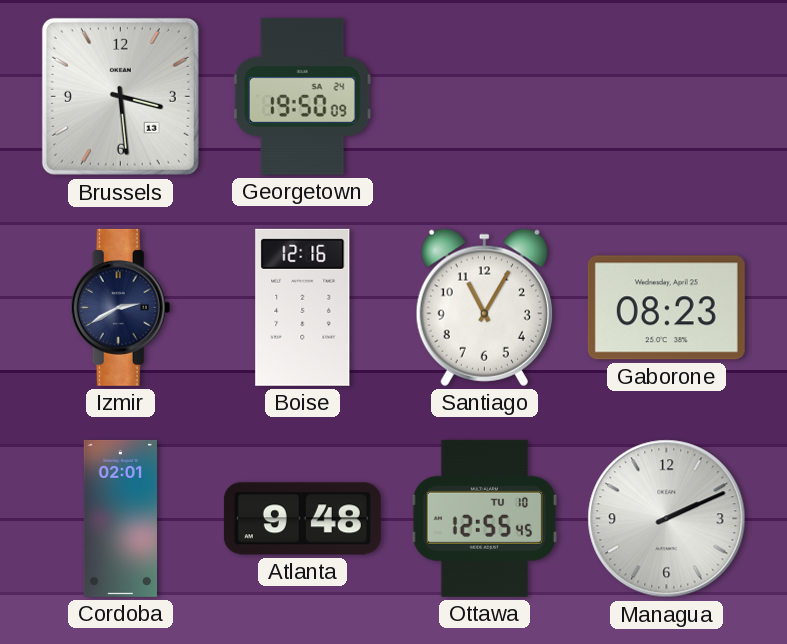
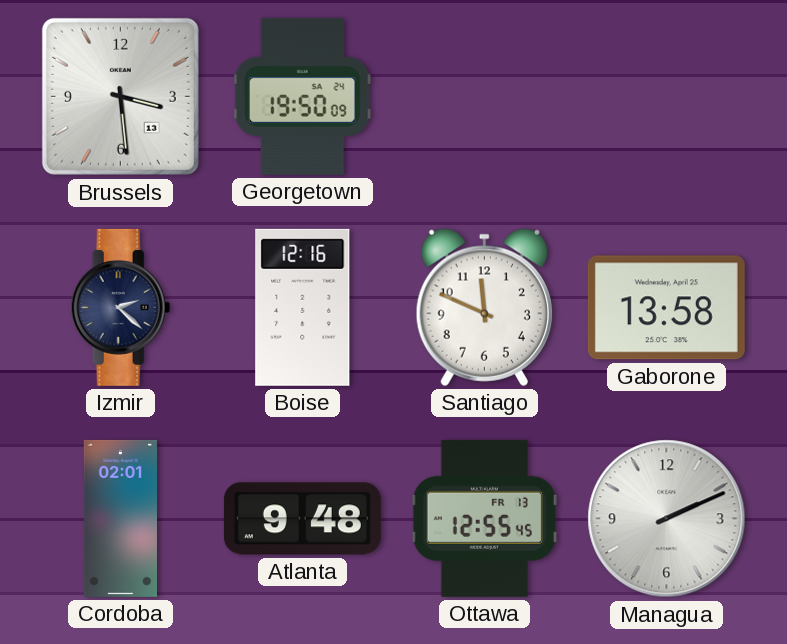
Izmir: 2:40 -> 2:22
Santiago: 11:05 -> 11:49
Gaborone: 08:23 -> 13:58
Ottawa date: TU 10 -> FR 13
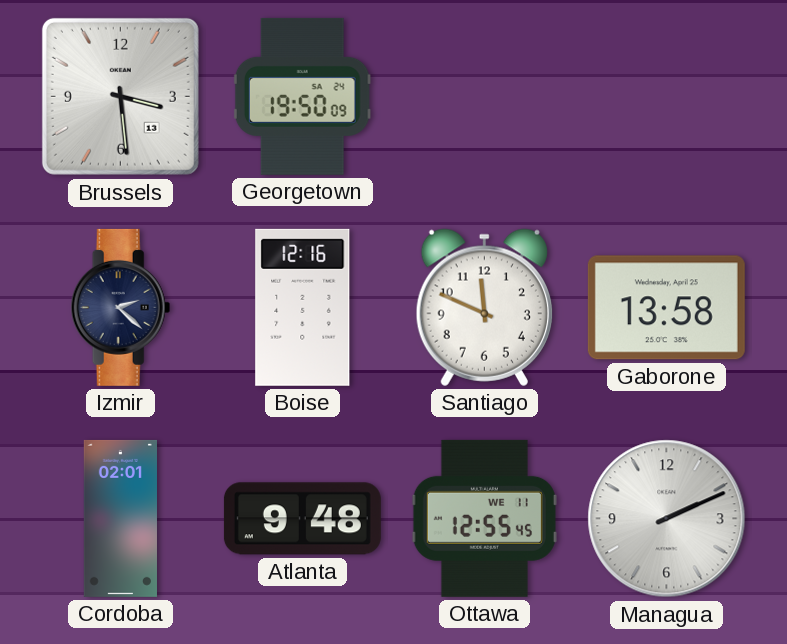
Ottawa date: FR 13 -> WE 11
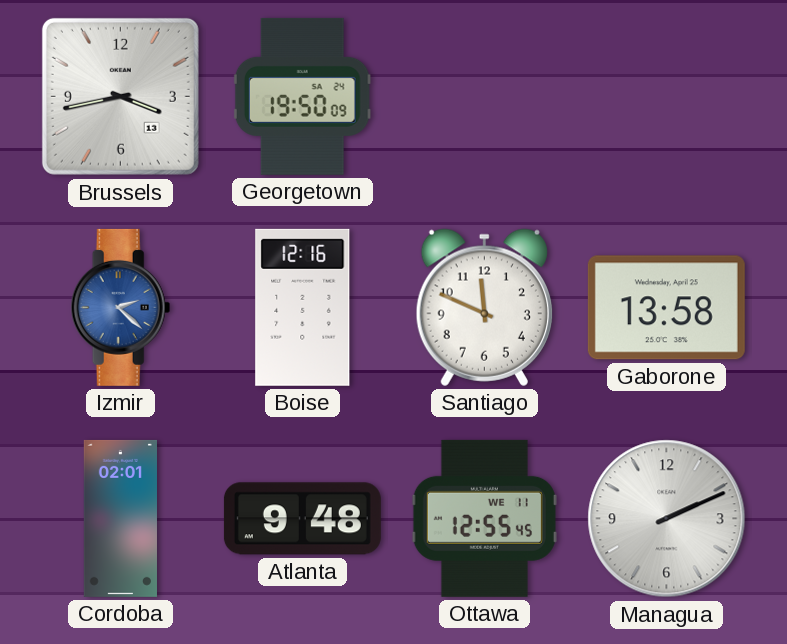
Brussels: 3:29 -> 3:43
Izmir dial: navy -> blue
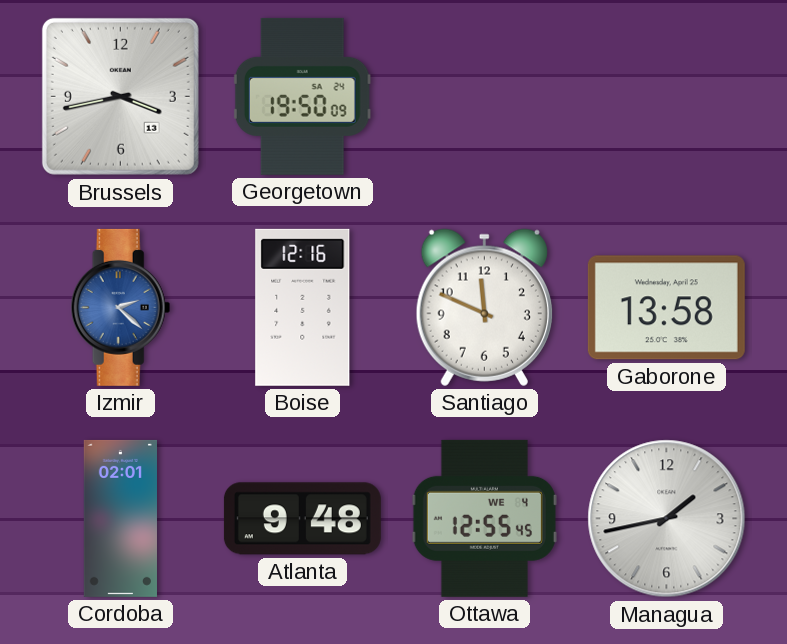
Ottawa date: WE 11 -> WE 4
Managua: 2:11 -> 1:43
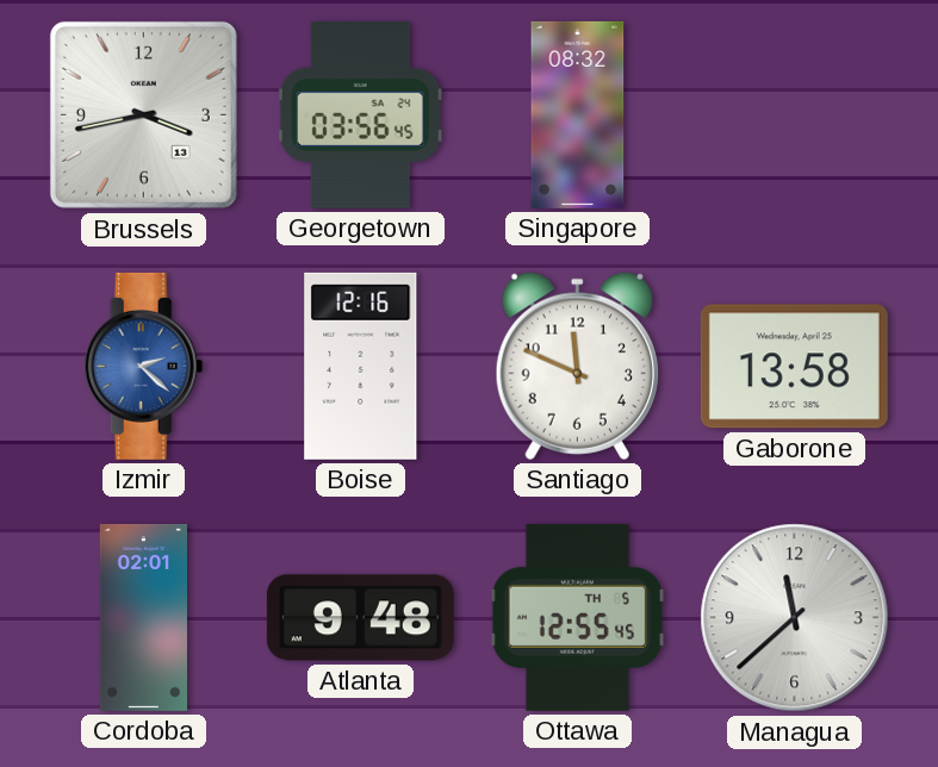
Georgetown: 19:50 -> 03:56
Singapore: none -> 08:32
Ottawa date: WE 4 -> TH 5
Managua: 1:43 -> 11:38
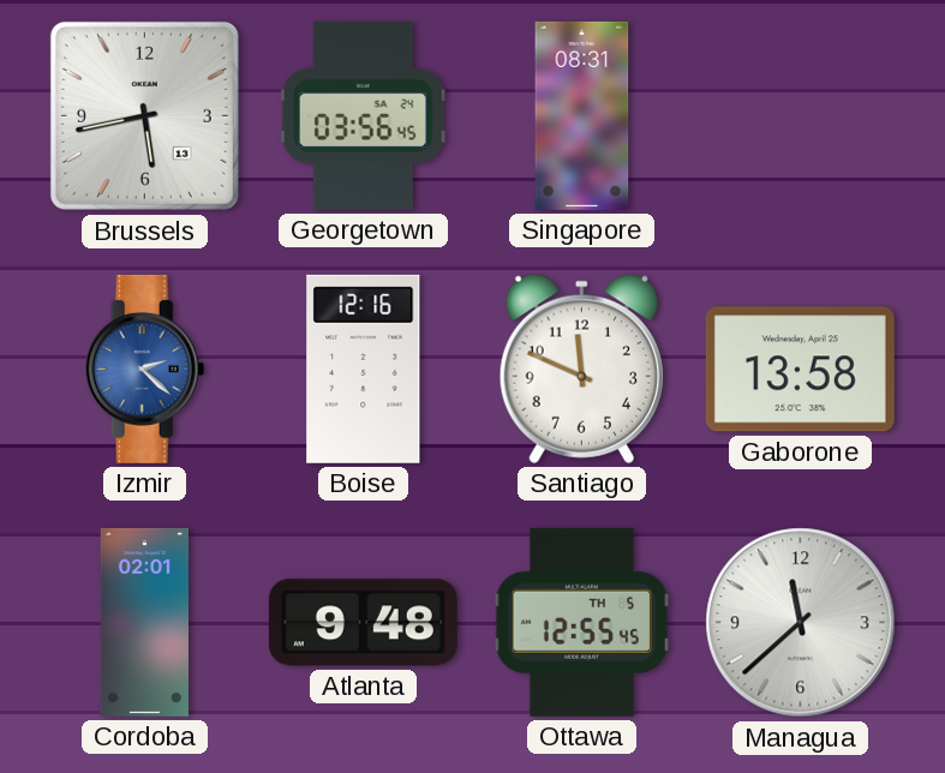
Brussels: 3:43 -> 5:43
Singapore: 08:32 -> 08:31
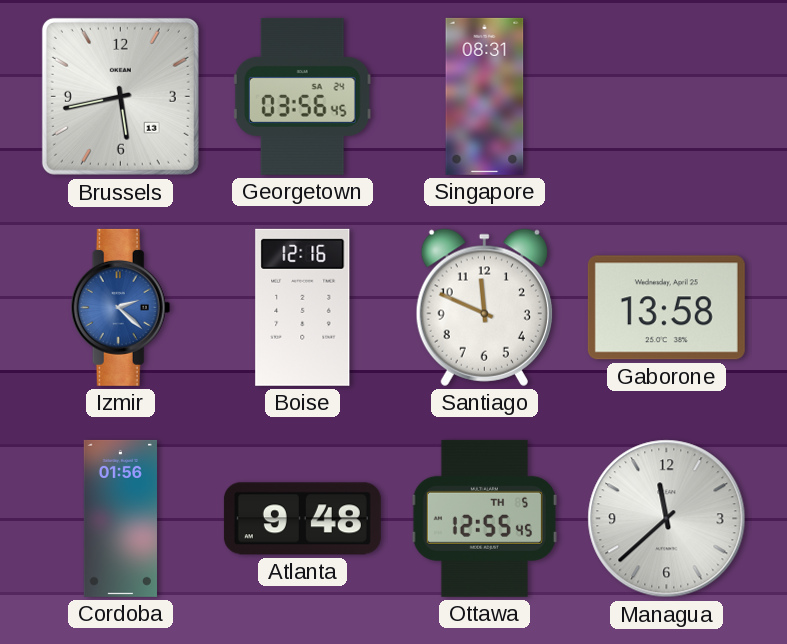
Cordoba: 02:01 -> 01:56
